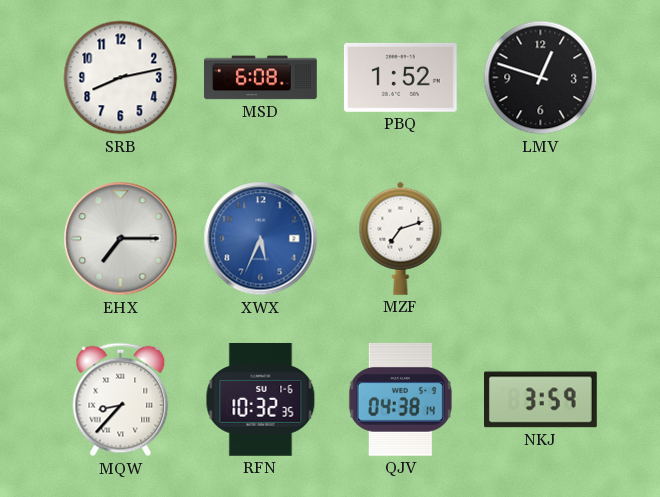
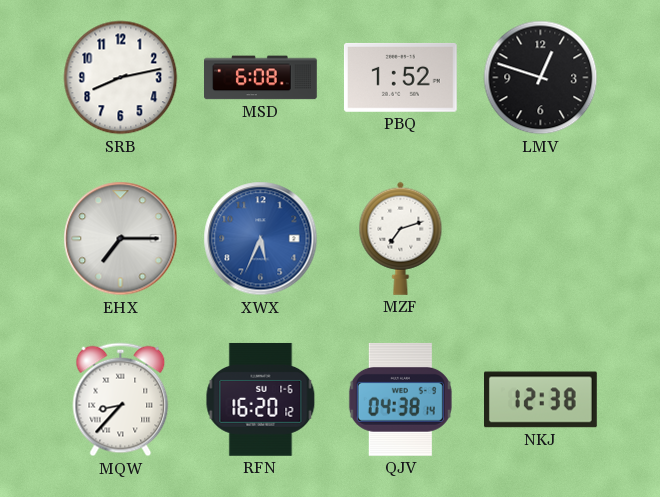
RFN: 10:32 -> 16:20
NKJ: 3:59 -> 12:38
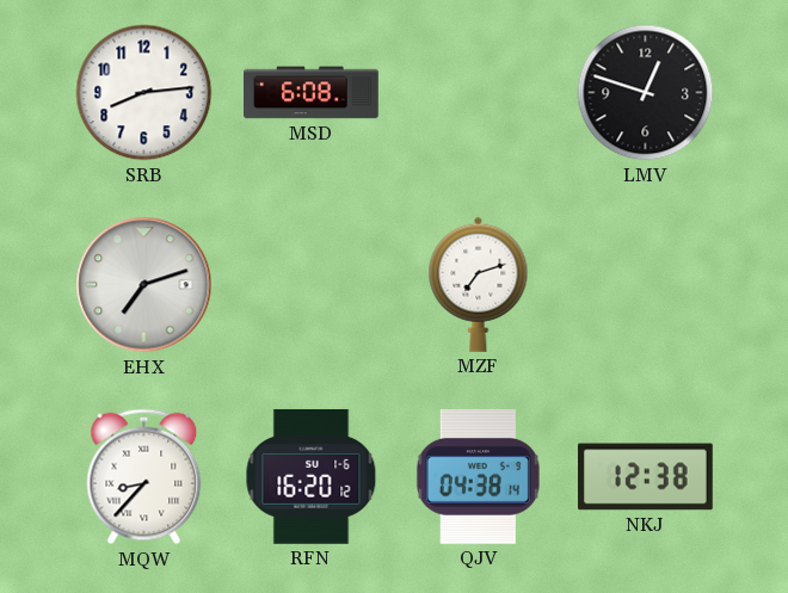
SRB: 8:13 -> 8:14
PBQ: 1:52 -> none
EHX: 7:15 -> 7:12
XWX: 5:34 -> none
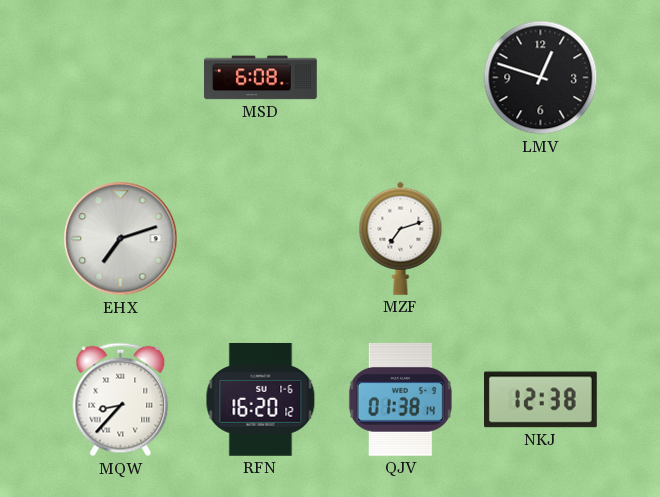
SRB: 8:14 -> none
QJV: 04:38 -> 01:38
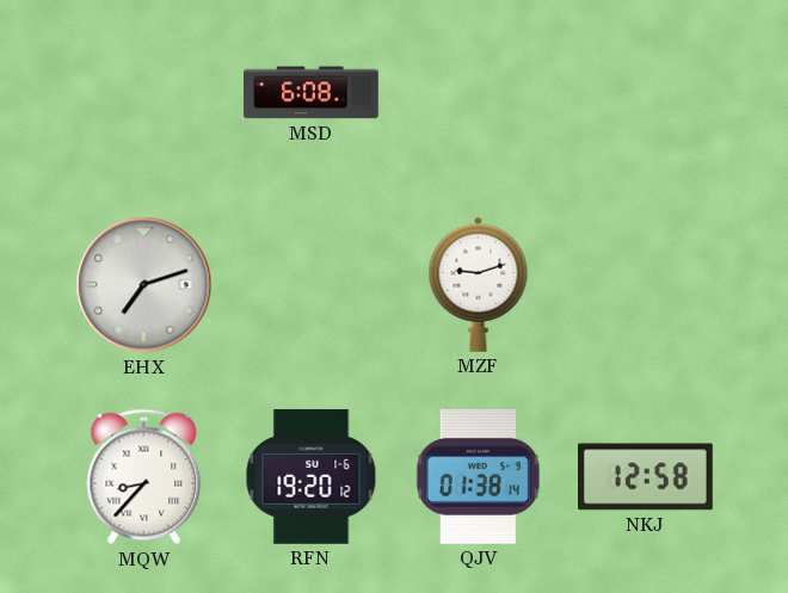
LMV: 12:48 -> none
MZF: 7:12 -> 9:12
RFN: 16:20 -> 19:20
NKJ: 12:38 -> 12:58
